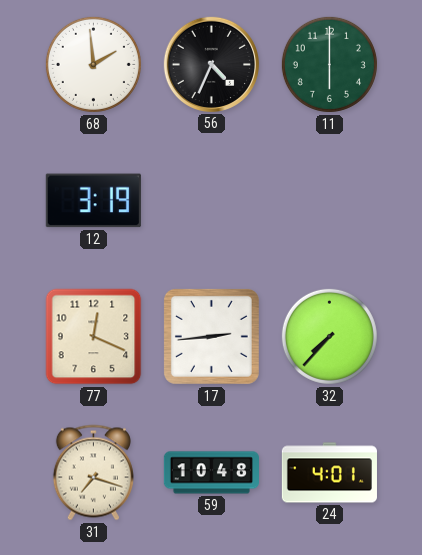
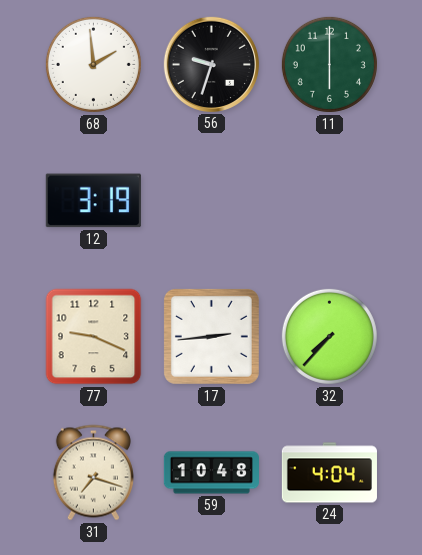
56: 4:34 -> 9:33
77: 12:19 -> 9:19
24: 4:01 -> 4:04
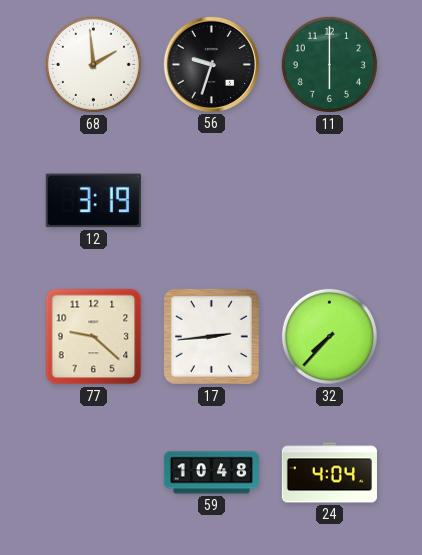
77: 9:19 -> 9:22
31: 7:18 -> none
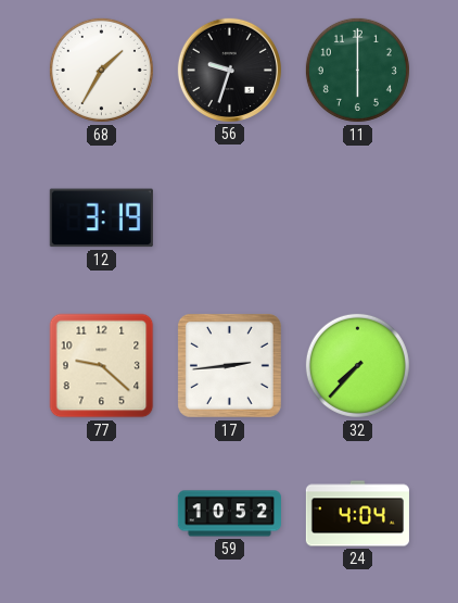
68: 1:59 -> 1:35
59: 10:48 -> 10:52
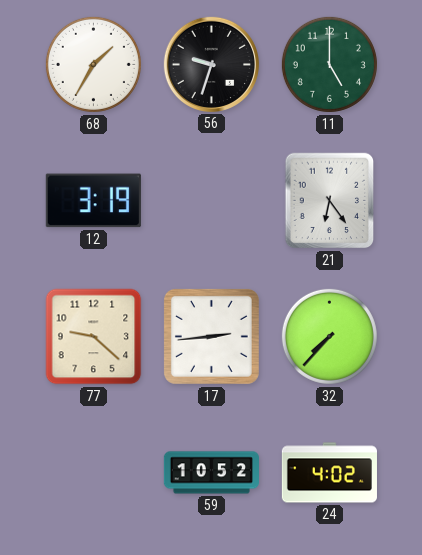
11: 6:00 -> 5:00
21: none -> 6:24
24: 4:04 -> 4:02
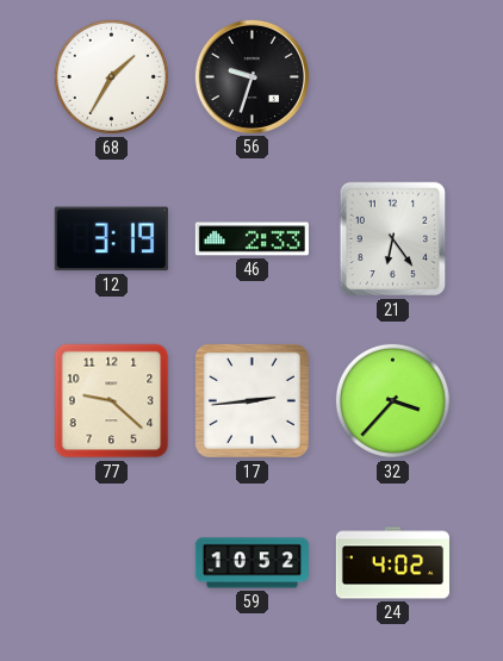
11: 5:00 -> none
46: none -> 2:33
32: 7:37 -> 3:37
